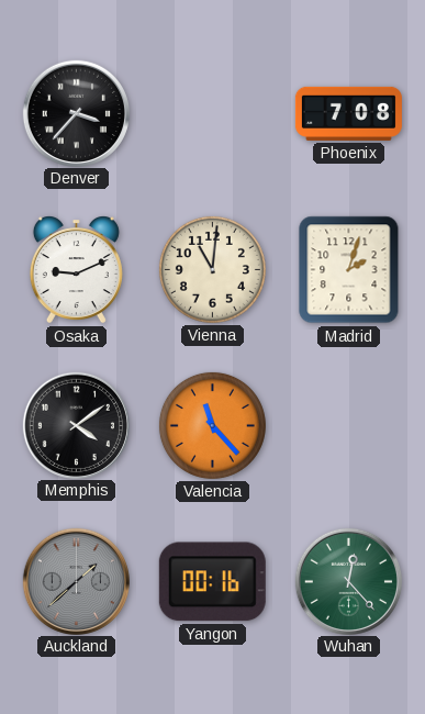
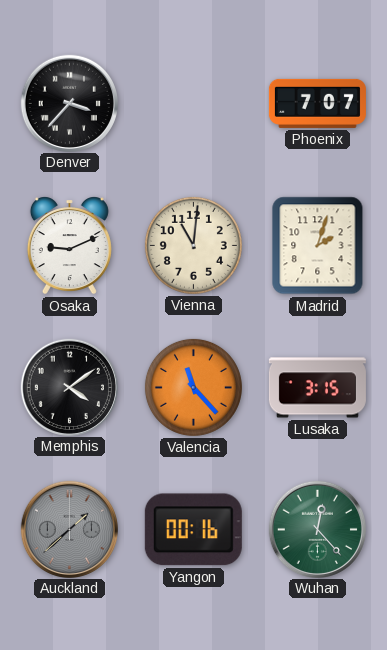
Phoenix: 7:08 -> 7:07
Lusaka: none -> 3:15
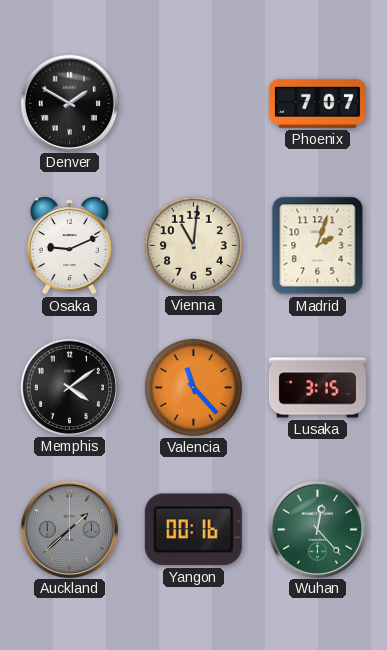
Denver: 3:37 -> 1:50
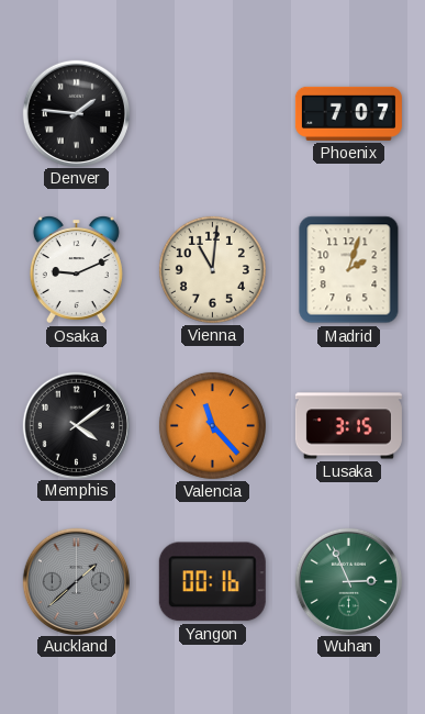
Denver: 1:50 -> 1:46
Wuhan: 12:23 -> 2:56
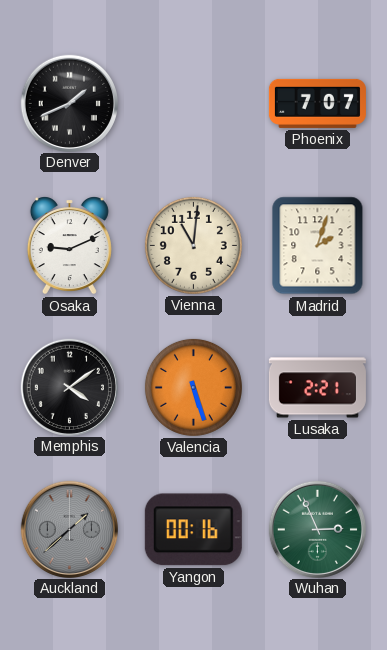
Denver: 1:46 -> 1:41
Valencia: 11:23 -> 5:27
Lusaka: 3:15 -> 2:21
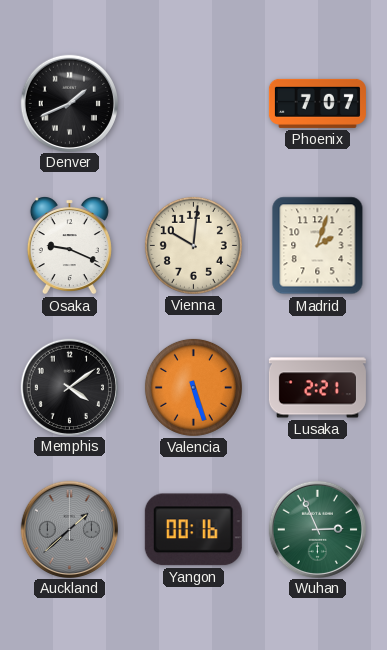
Osaka: 9:11 -> 9:19
Vienna: 11:01 -> 10:01
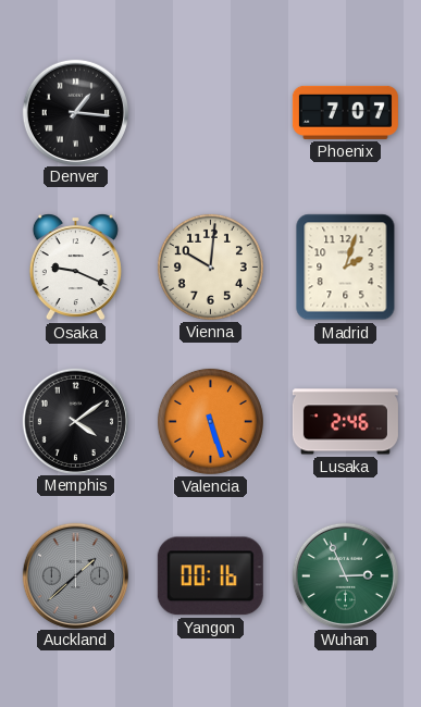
Denver: 1:41 -> 1:16
Lusaka: 2:21 -> 2:46
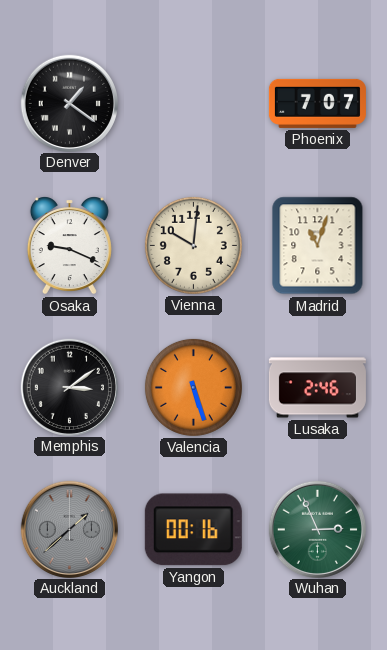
Denver: 1:16 -> 1:21
Madrid: 2:03 -> 11:03
Memphis: 4:09 -> 3:09
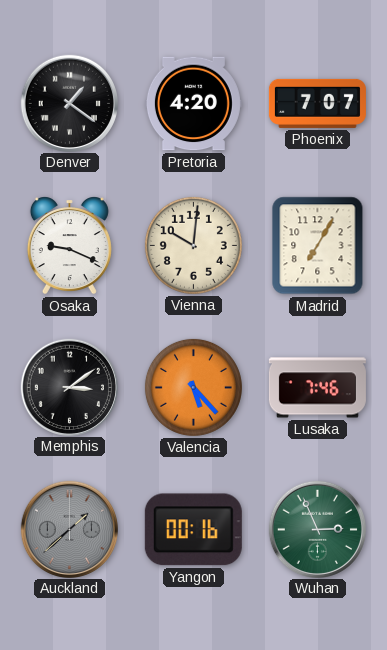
Pretoria: none -> 4:20
Madrid: 11:03 -> 7:05
Valencia: 5:27 -> 5:23
Lusaka: 2:46 -> 7:46
